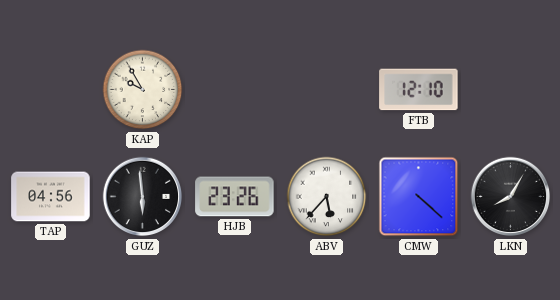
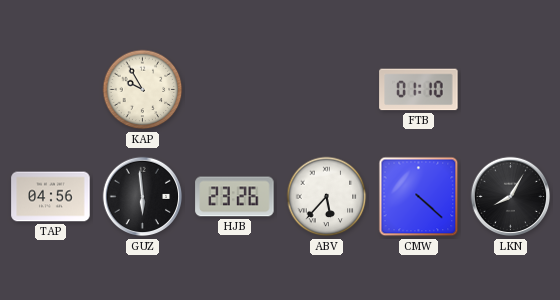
FTB: 12:10 -> 01:10
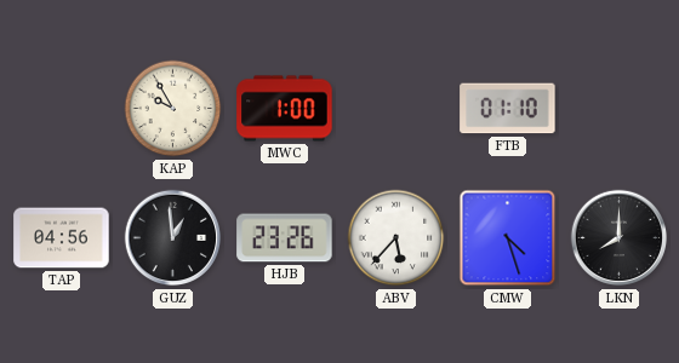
MWC: none -> 1:00
GUZ: 5:59 -> 12:59
CMW: 4:22 -> 4:27
LKN: 8:05 -> 8:00
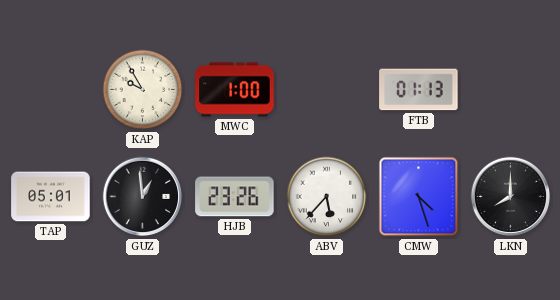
FTB: 01:10 -> 01:13
TAP: 04:56 -> 05:01
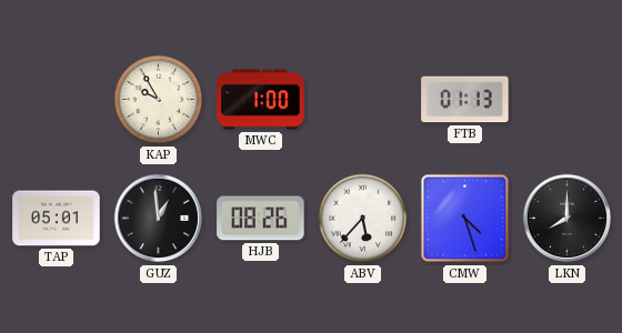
HJB: 23:26 -> 08:26
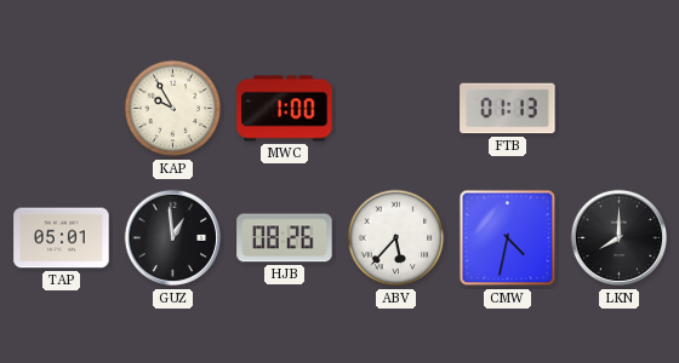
CMW: 4:27 -> 4:32
